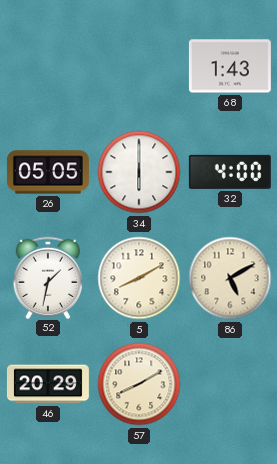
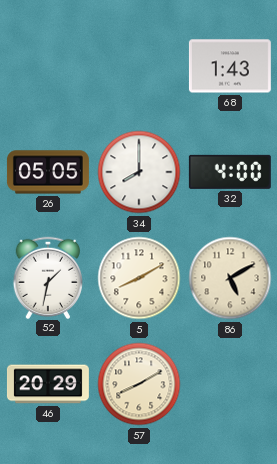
34: 6:00 -> 8:00
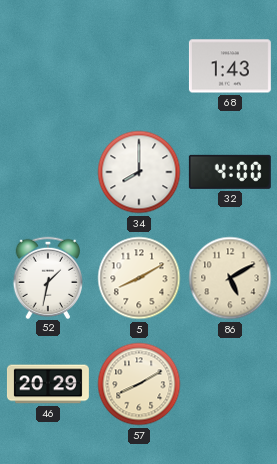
26: 05:05 -> none
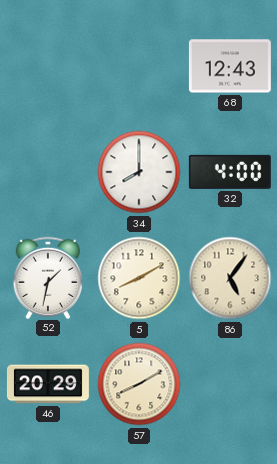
68: 1:43 -> 12:43
86: 5:10 -> 5:06
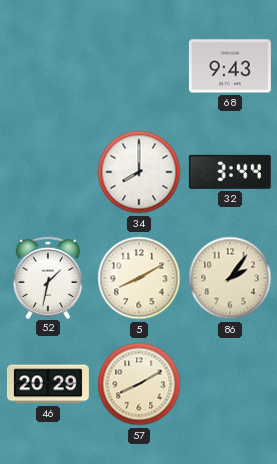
68: 12:43 -> 9:43
32: 4:00 -> 3:44
86: 5:06 -> 2:06
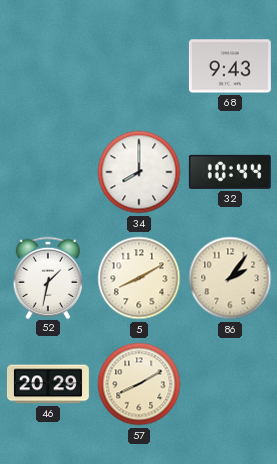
32: 3:44 -> 10:44
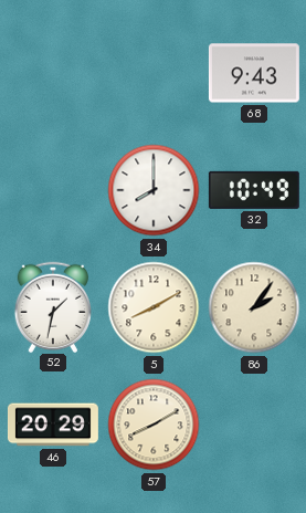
32: 10:44 -> 10:49
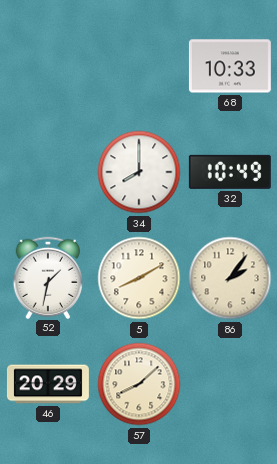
68: 9:43 -> 10:33
57: 8:10 -> 8:08
